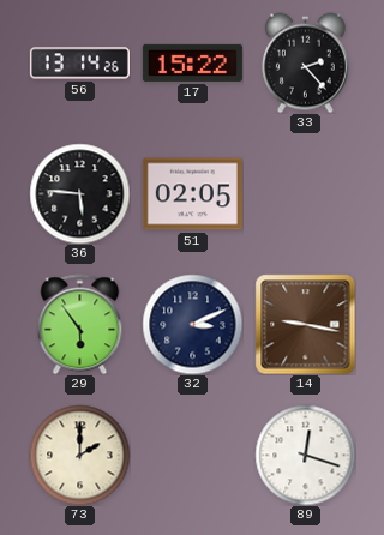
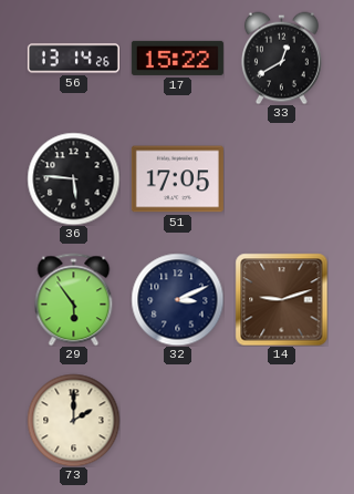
33: 2:23 -> 12:40
51: 02:05 -> 17:05
14: 9:17 -> 9:12
89: 12:18 -> none
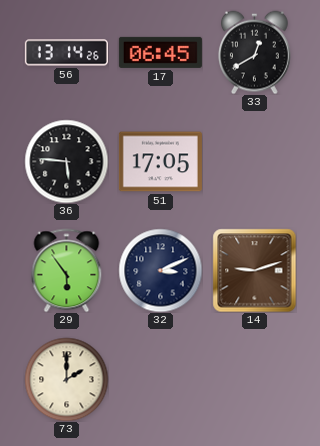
17: 15:22 -> 06:45
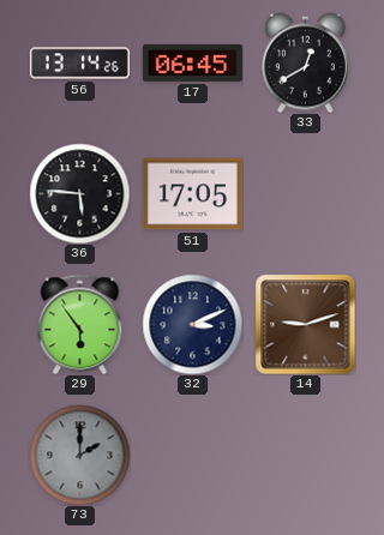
73 dial: cream -> grey
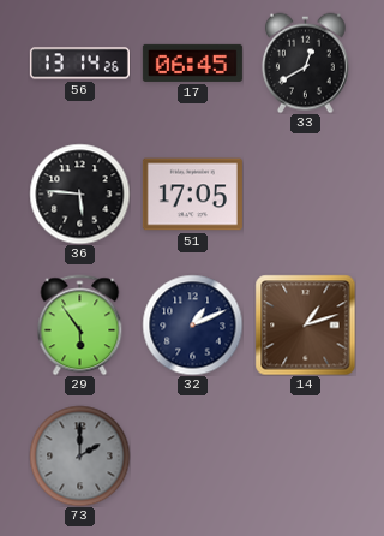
32: 3:11 -> 1:11
14: 9:12 -> 1:12
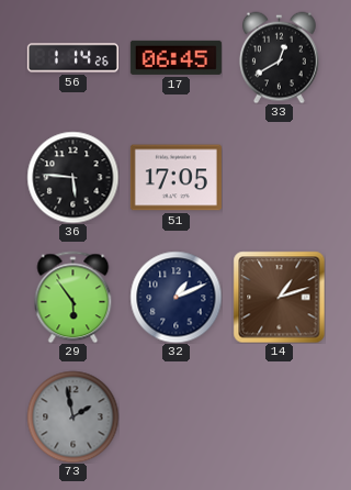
56: 13:14 -> 1:14
73: 2:00 -> 1:58
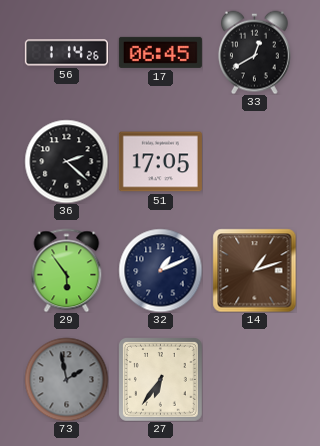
36: 5:46 -> 2:22
27: none -> 6:36
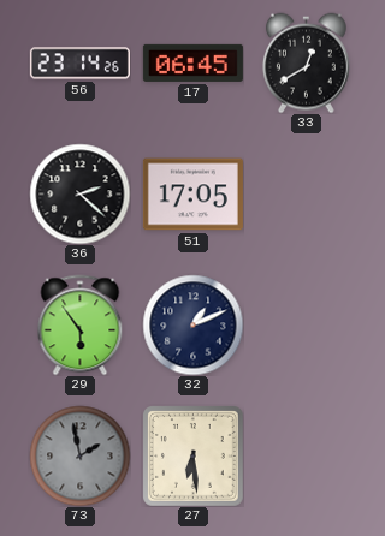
56: 1:14 -> 23:14
14: 1:12 -> none
27: 6:36 -> 6:29
